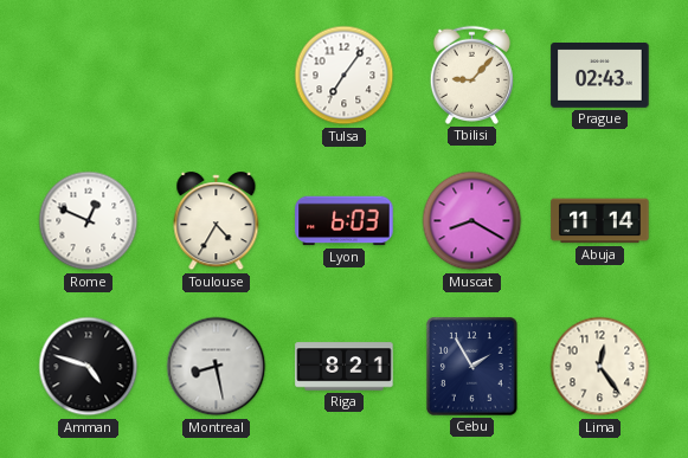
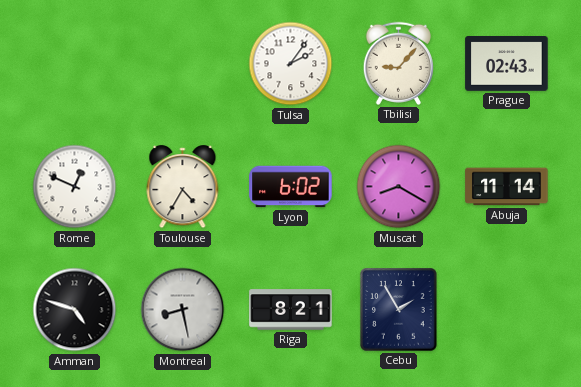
Tulsa: 7:06 -> 2:06
Lyon: 6:03 -> 6:02
Lima: 12:24 -> none
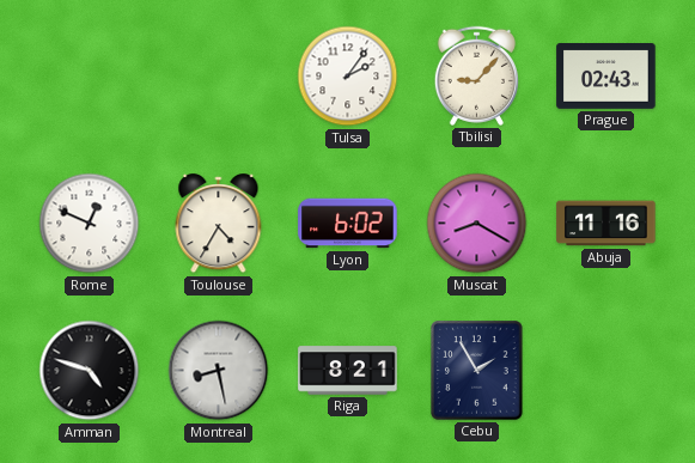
Abuja: 11:14 -> 11:16
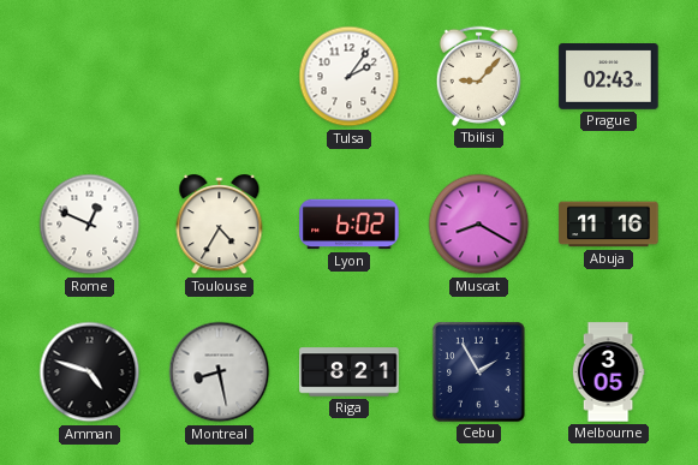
Melbourne: none -> 3:05
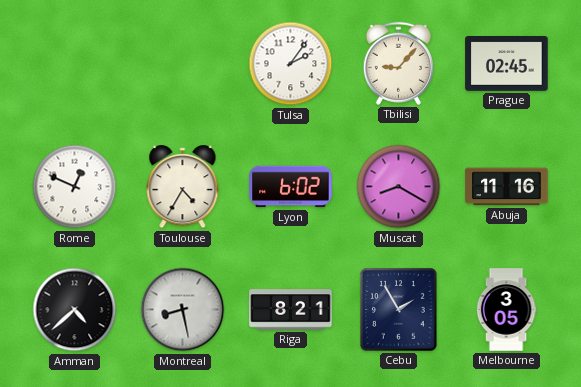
Prague: 02:43 -> 02:45
Amman: 4:48 -> 4:38
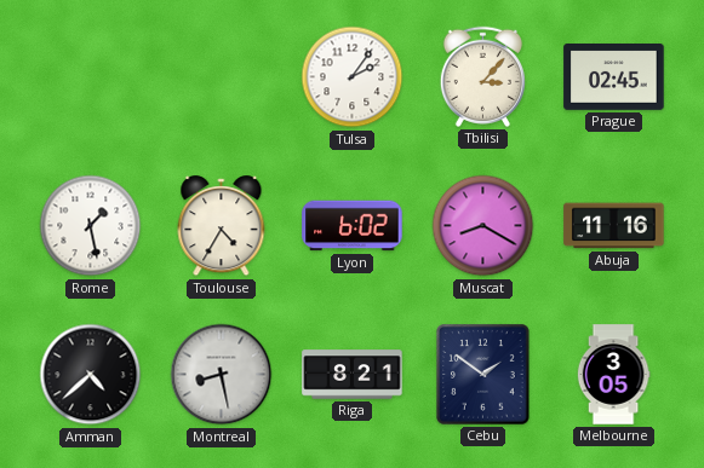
Tbilisi: 9:07 -> 3:07
Rome: 12:49 -> 1:28
Cebu: 1:55 -> 1:51
